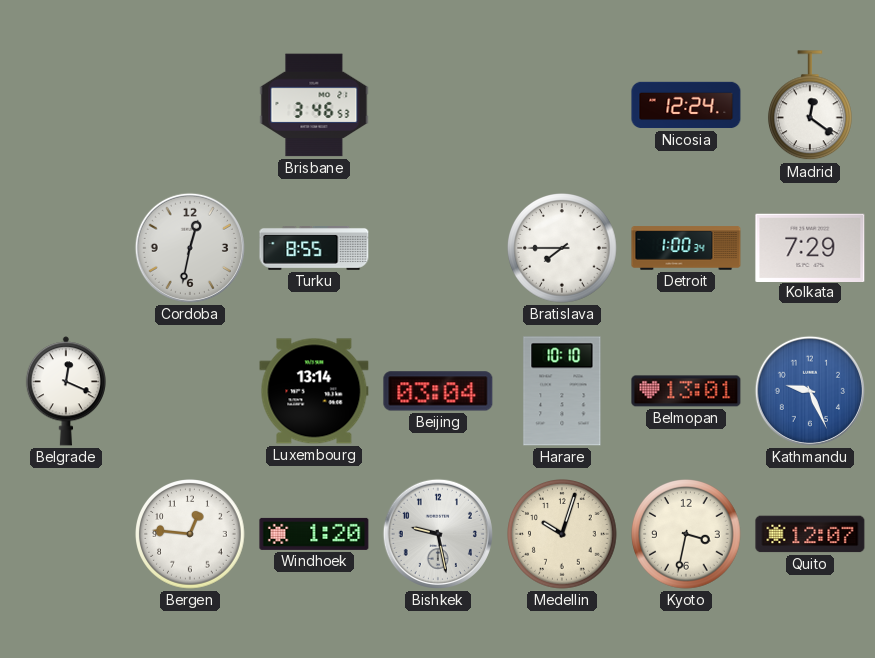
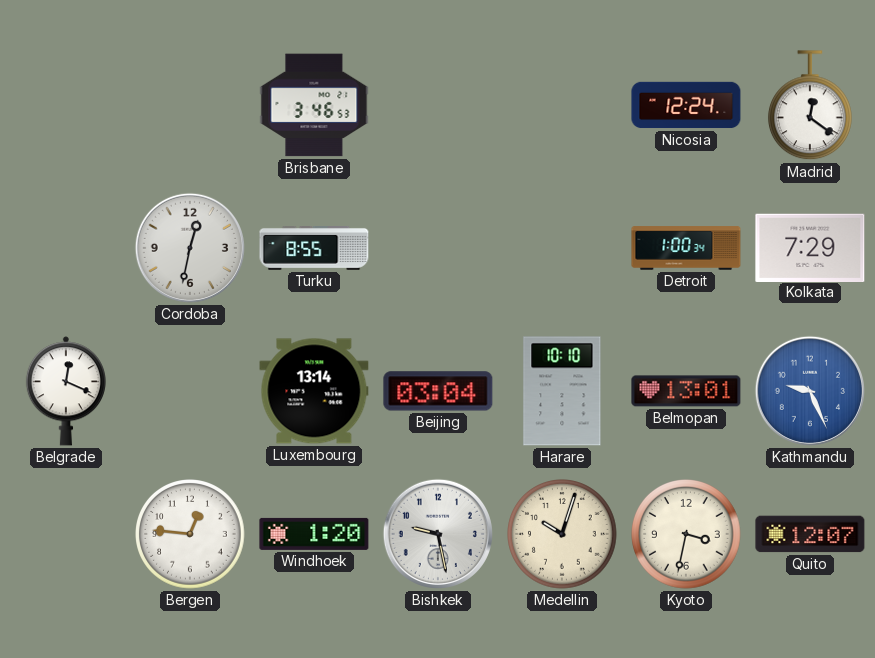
Bratislava: 7:45 -> none
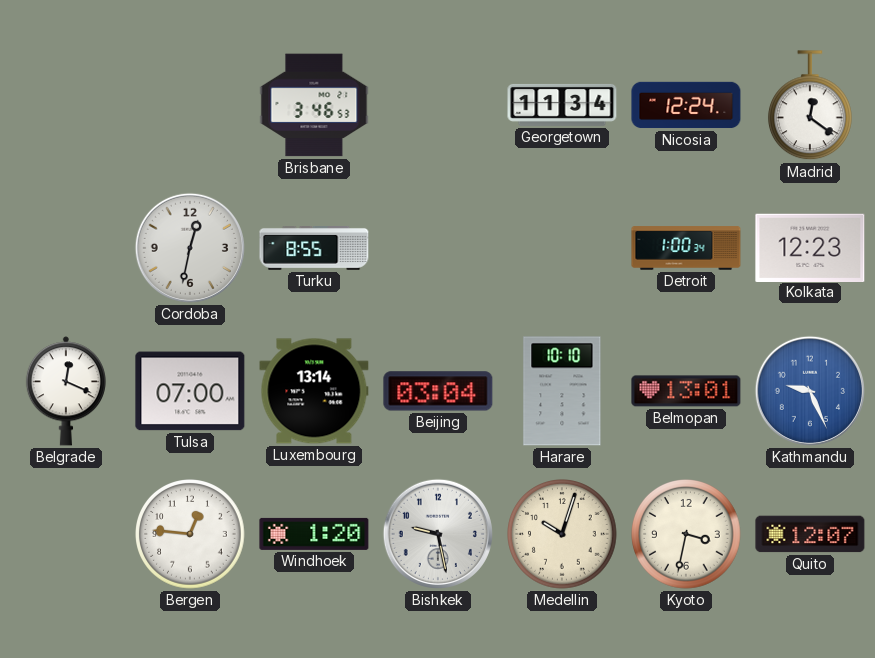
Georgetown: none -> 11:34
Kolkata: 7:29 -> 12:23
Tulsa: none -> 07:00
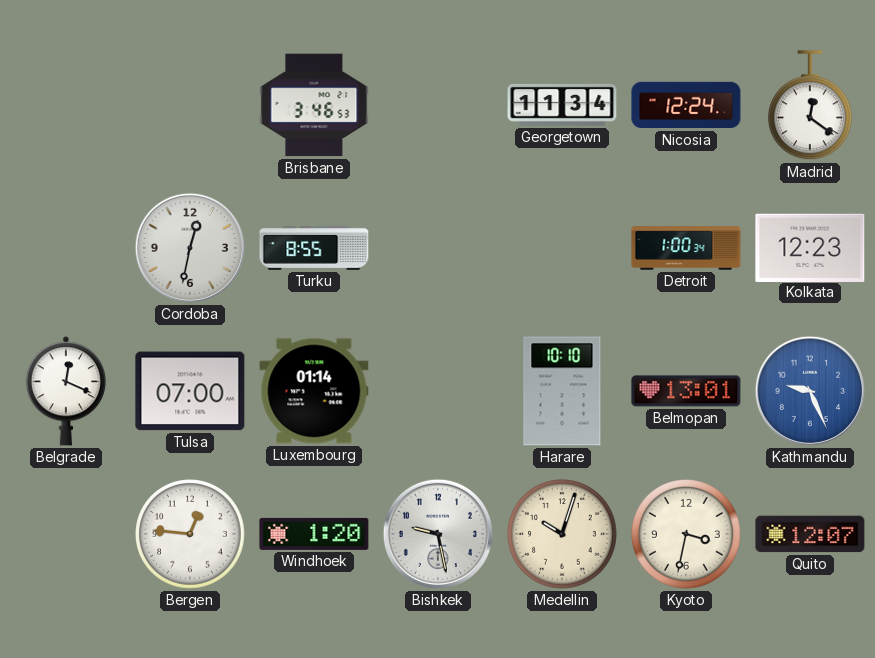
Luxembourg: 13:14 -> 01:14
Beijing: 03:04 -> none
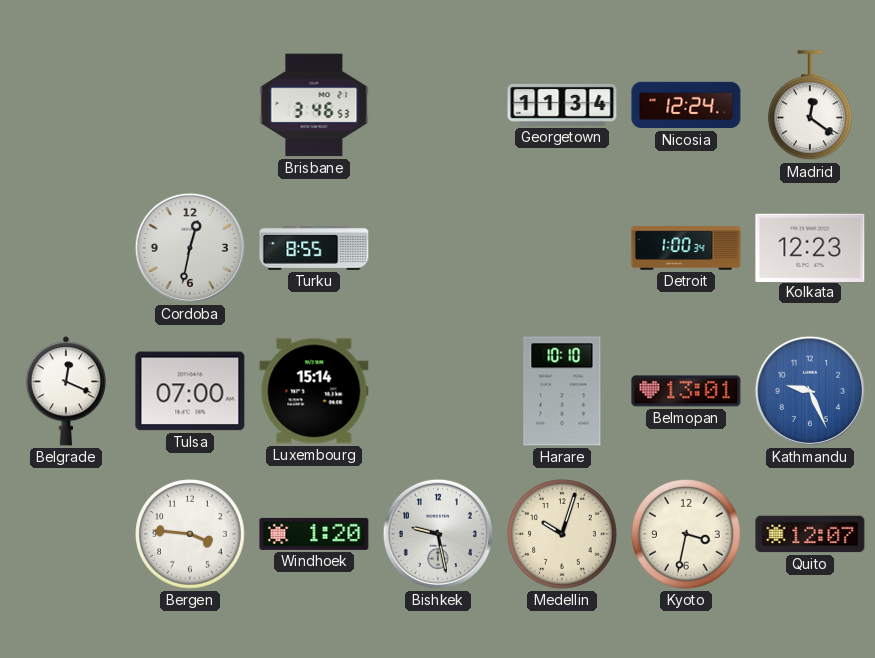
Luxembourg: 01:14 -> 15:14
Bergen: 12:46 -> 3:46
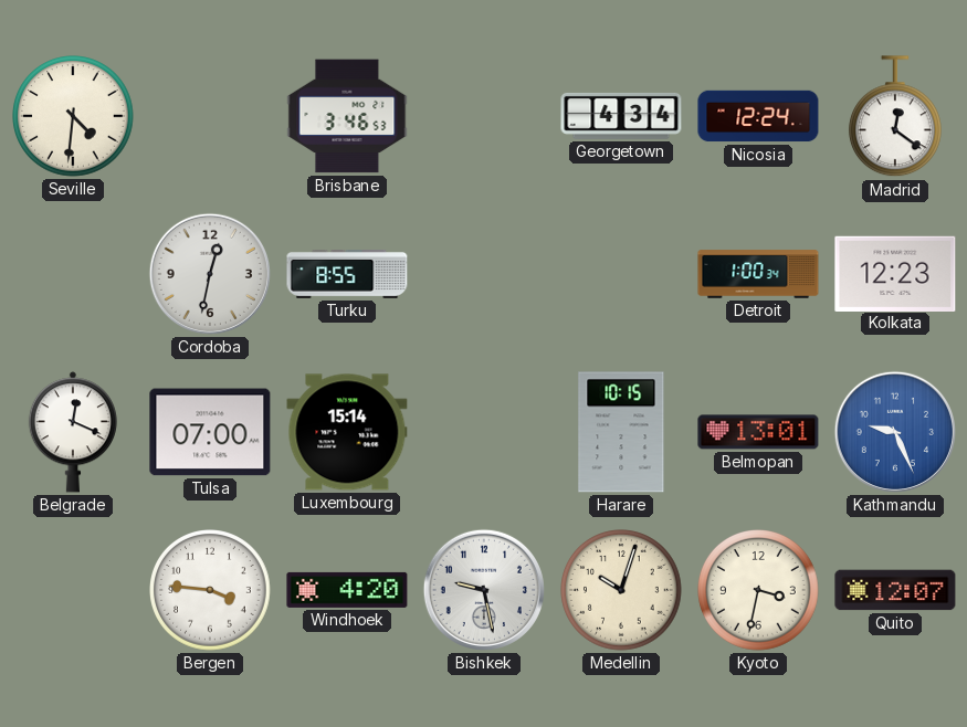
Seville: none -> 4:31
Georgetown: 11:34 -> 4:34
Harare: 10:10 -> 10:15
Windhoek: 1:20 -> 4:20
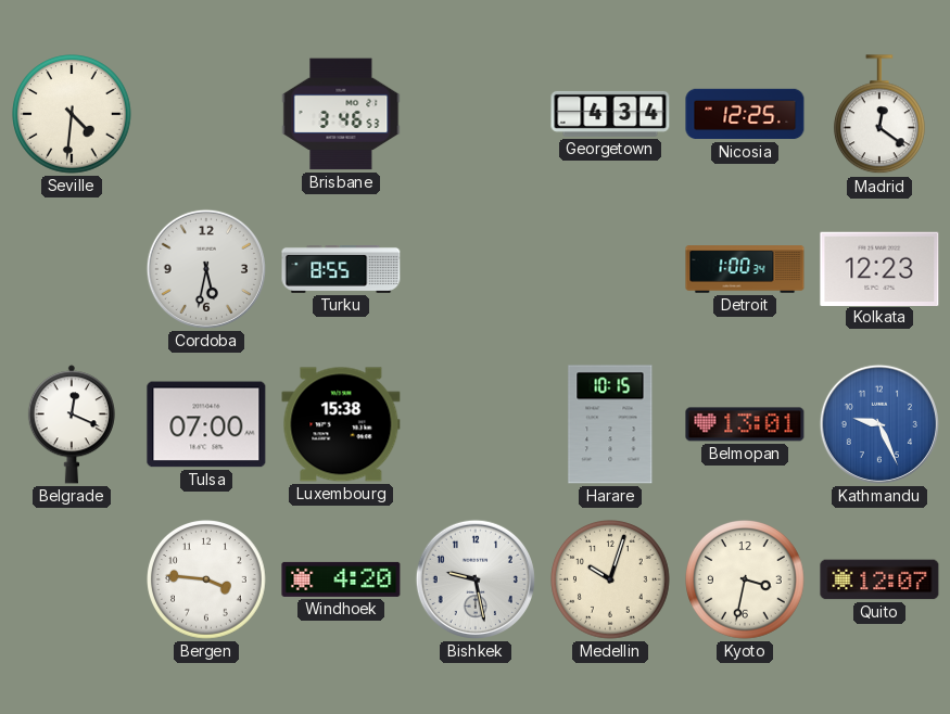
Nicosia: 12:24 -> 12:25
Cordoba: 12:32 -> 5:32
Luxembourg: 15:14 -> 15:38
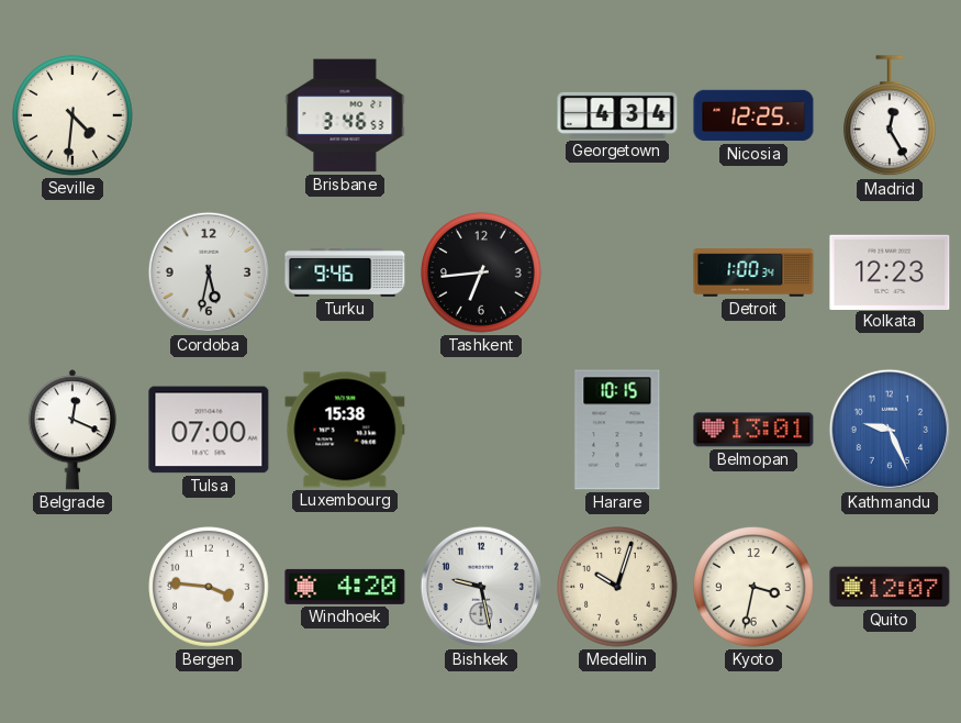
Madrid: 12:21 -> 12:25
Turku: 8:55 -> 9:46
Tashkent: none -> 6:44
